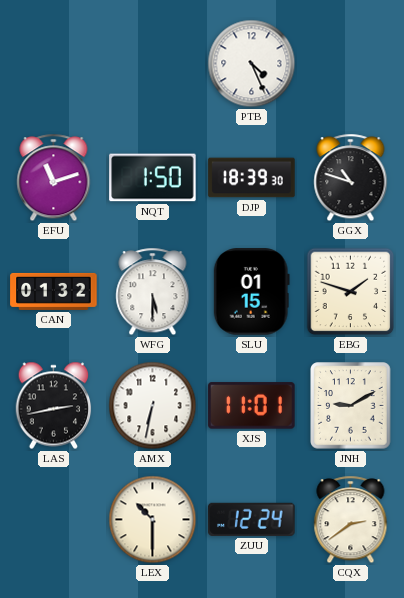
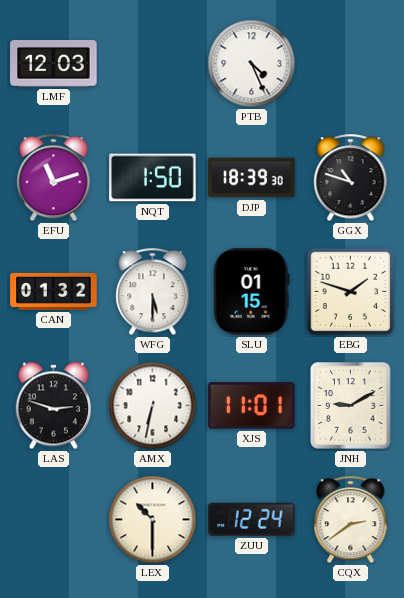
LMF: none -> 12:03
LAS: 2:43 -> 2:48
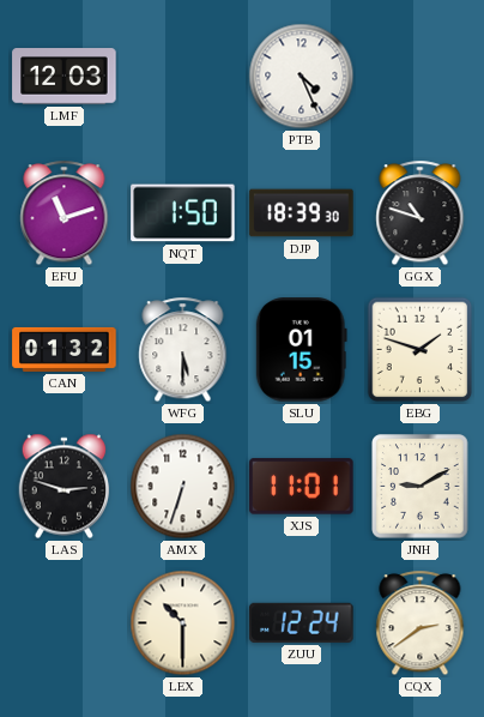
AMX: 6:32 -> 6:33
